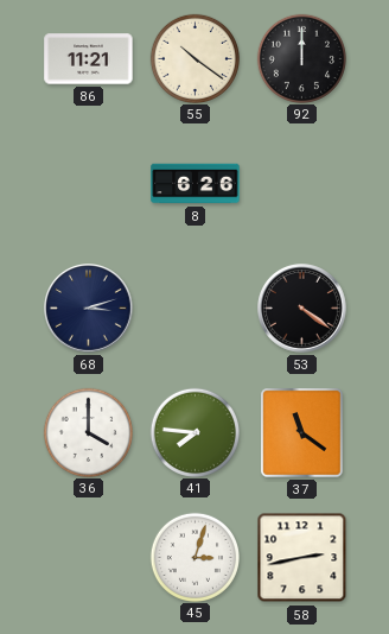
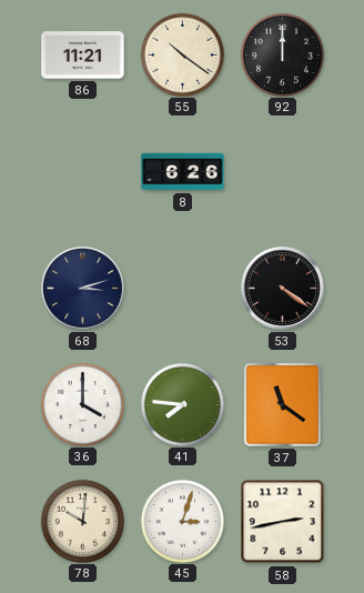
78: none -> 10:01
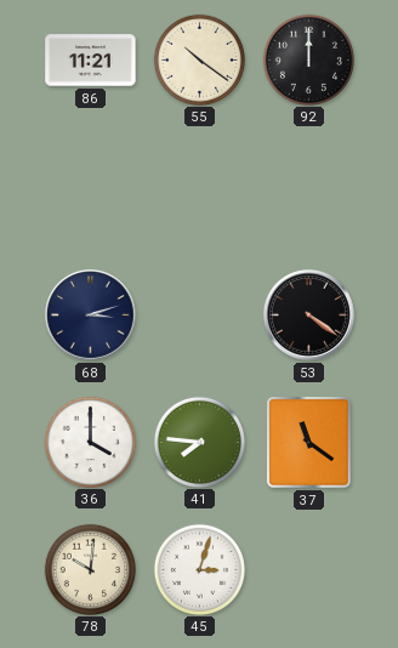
8: 6:26 -> none
58: 2:43 -> none
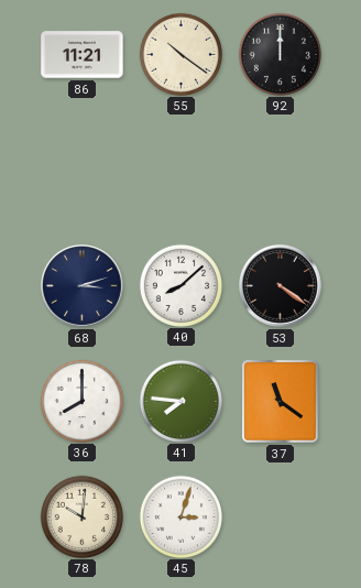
40: none -> 8:08
36: 4:00 -> 8:00
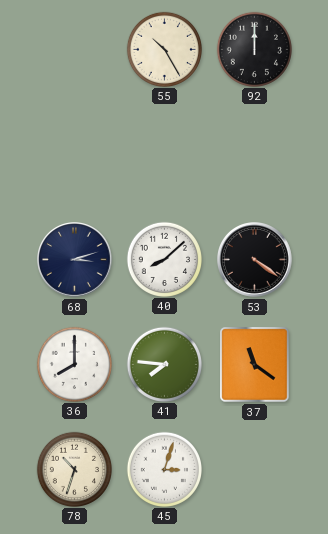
86: 11:21 -> none
55: 10:21 -> 10:25
78: 10:01 -> 10:33
